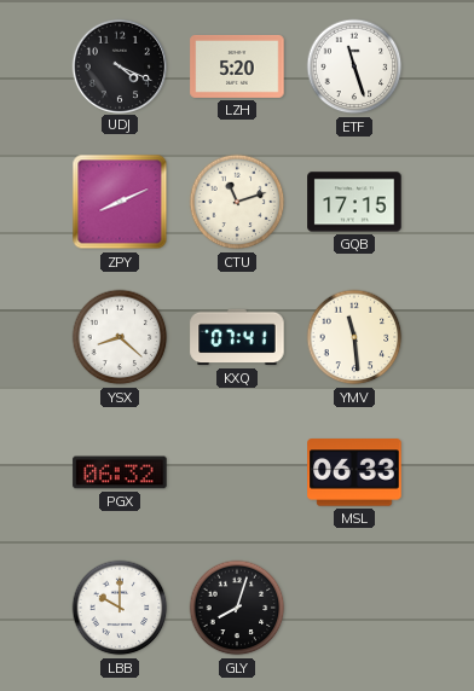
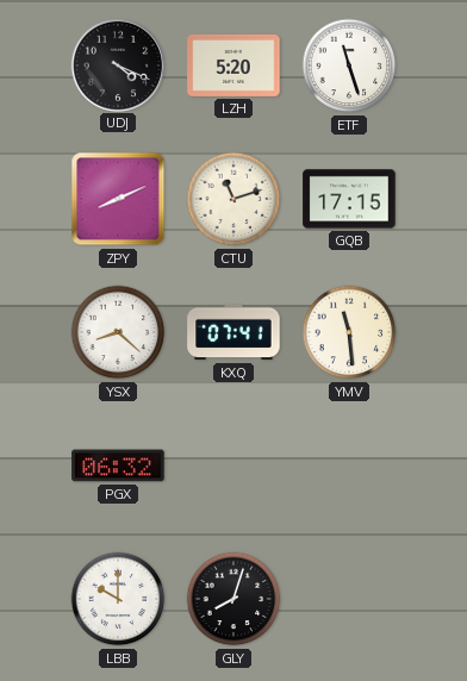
MSL: 06:33 -> none
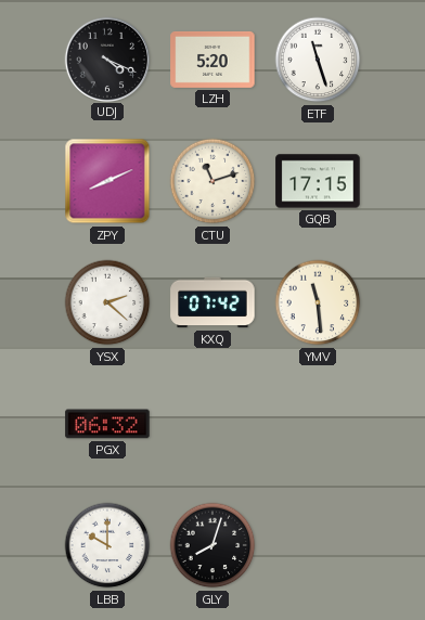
YSX: 8:22 -> 2:22
KXQ: 07:41 -> 07:42
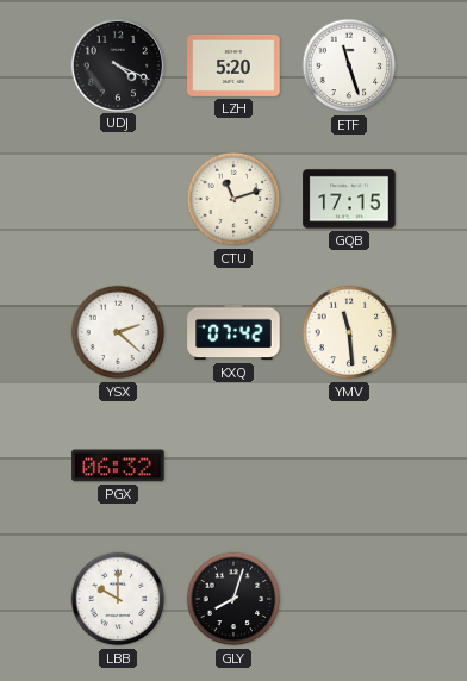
ZPY: 8:11 -> none
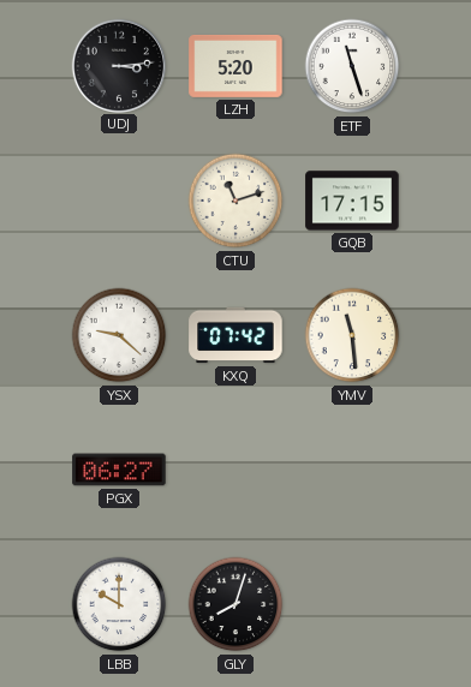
UDJ: 4:19 -> 3:14
YSX: 2:22 -> 9:22
PGX: 06:32 -> 06:27
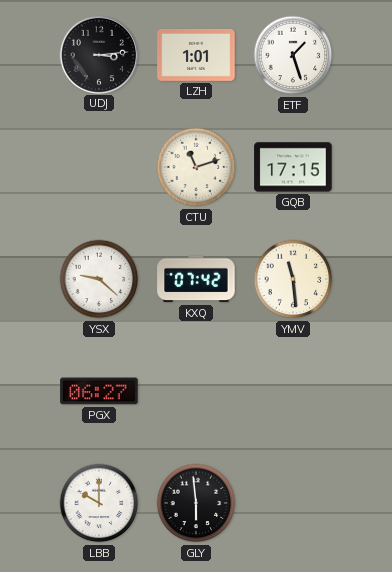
LZH: 5:20 -> 1:01
ETF: 11:27 -> 1:27
GLY: 8:03 -> 5:59
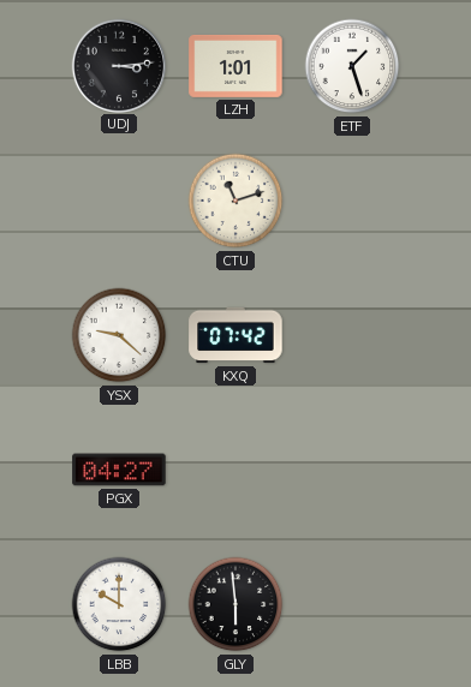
GQB: 17:15 -> none
YMV: 11:29 -> none
PGX: 06:27 -> 04:27
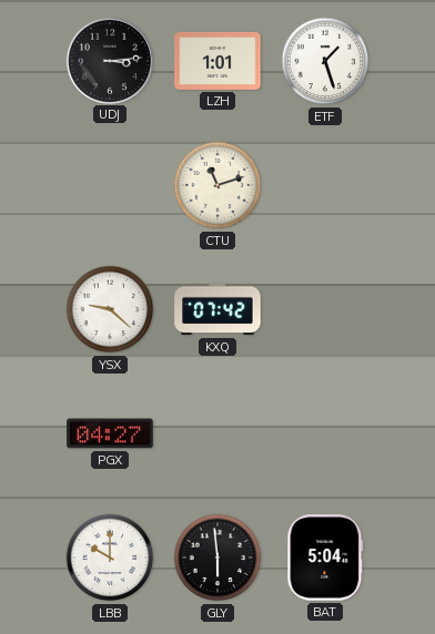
BAT: none -> 5:04
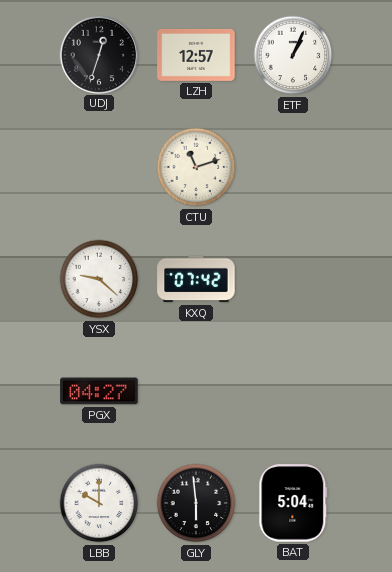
UDJ: 3:14 -> 12:33
LZH: 1:01 -> 12:57
ETF: 1:27 -> 1:04
